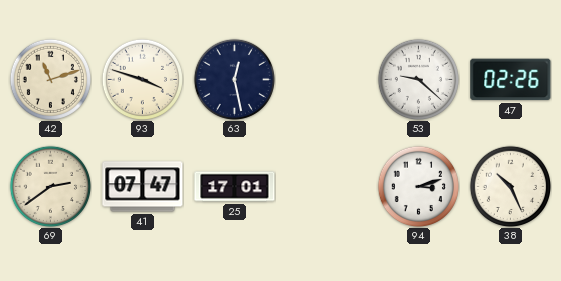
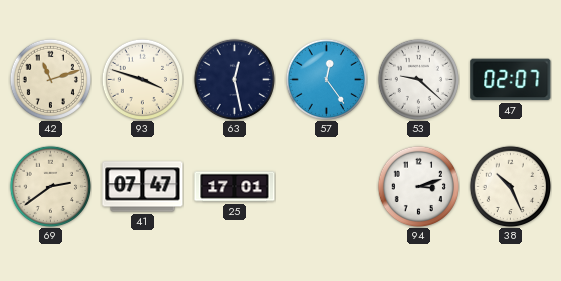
57: none -> 12:24
47: 02:26 -> 02:07
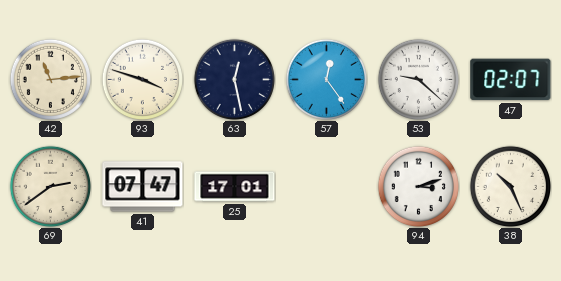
42: 11:12 -> 11:14
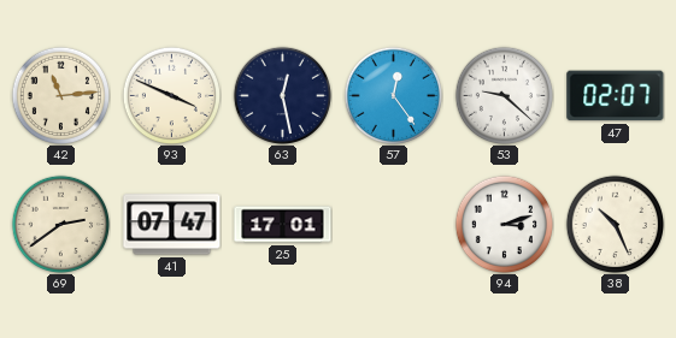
93: 3:48 -> 3:49
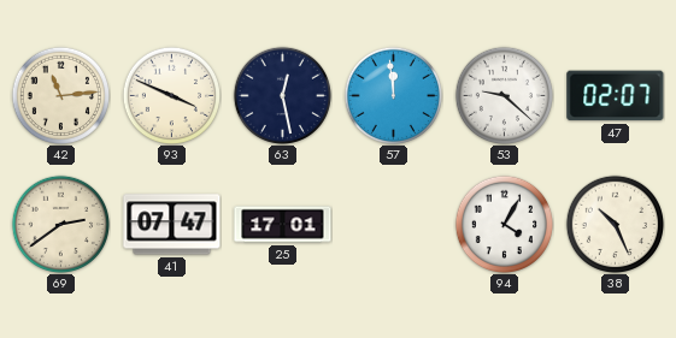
57: 12:24 -> 11:59
94: 3:12 -> 4:05
